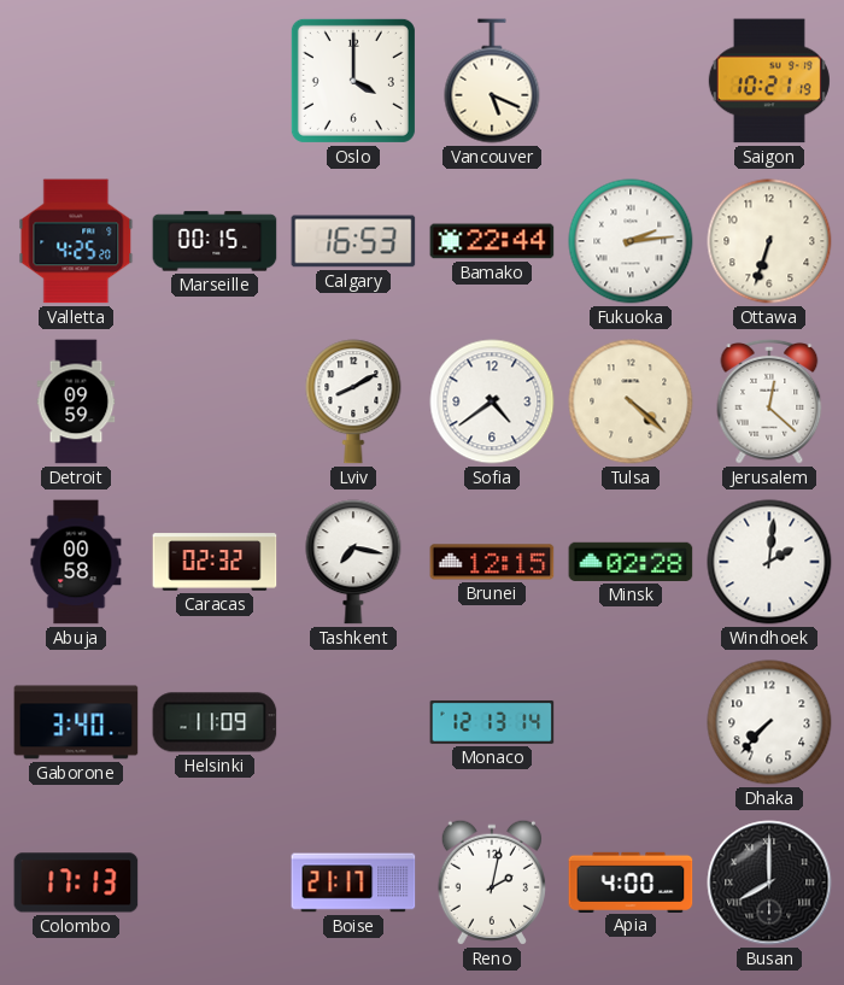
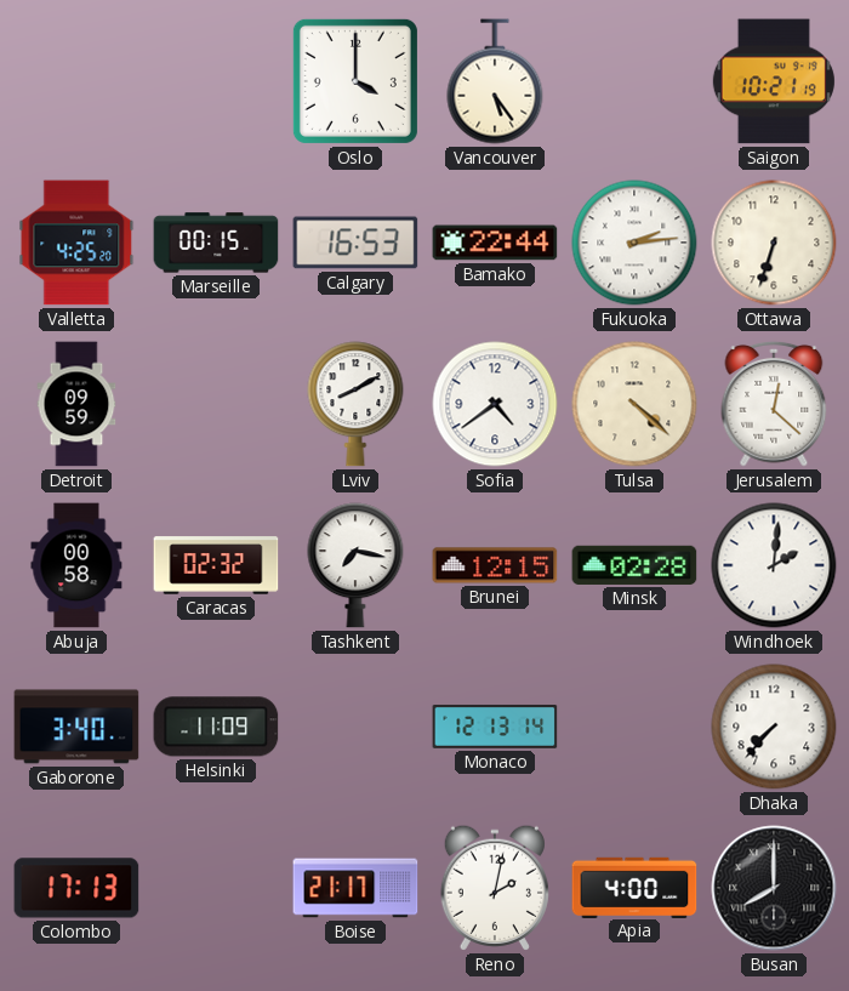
Vancouver: 5:19 -> 5:24
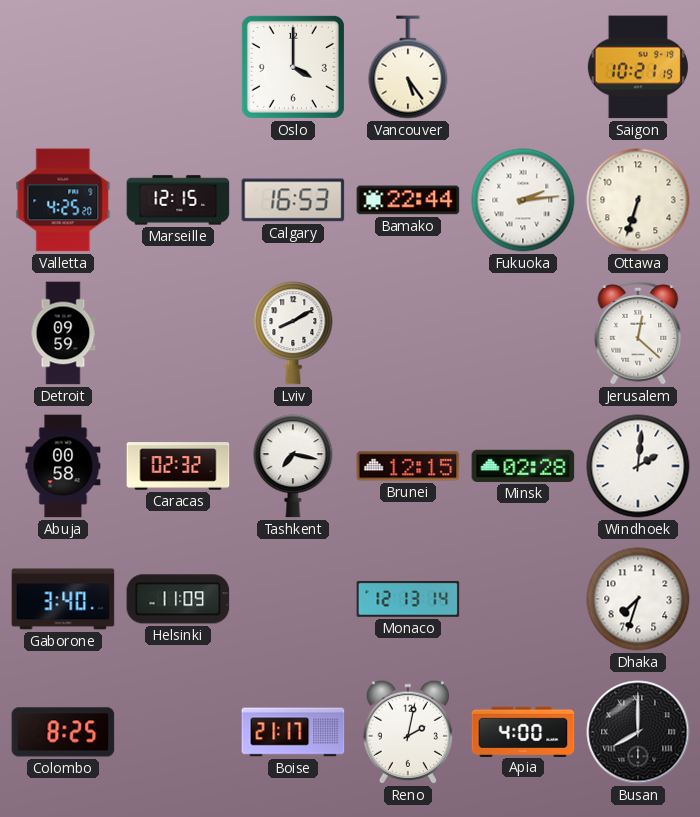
Marseille: 00:15 -> 12:15
Sofia: 4:39 -> none
Tulsa: 4:22 -> none
Dhaka: 7:37 -> 7:33
Colombo: 17:13 -> 8:25
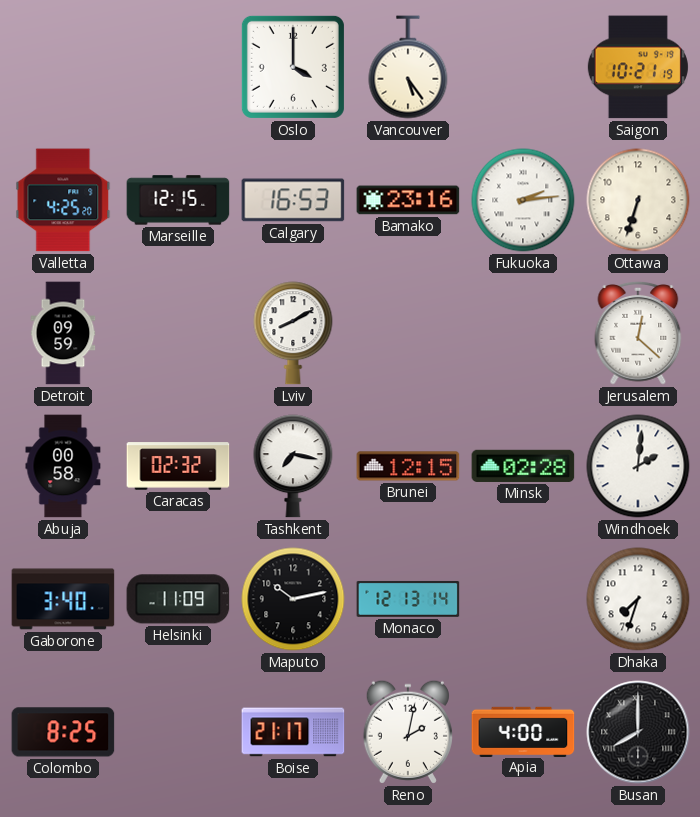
Bamako: 22:44 -> 23:16
Maputo: none -> 10:13
